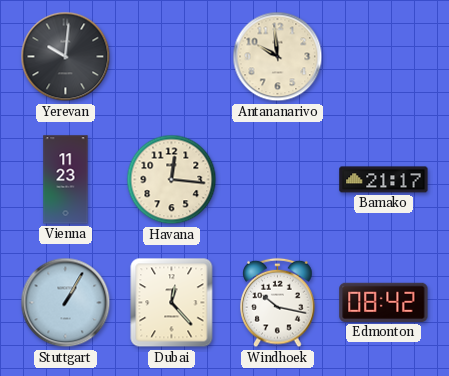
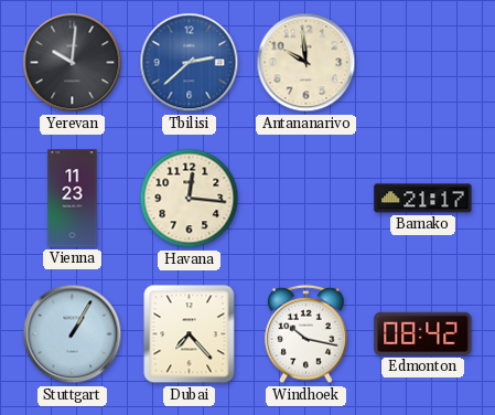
Tbilisi: none -> 2:38
Dubai: 12:23 -> 7:23
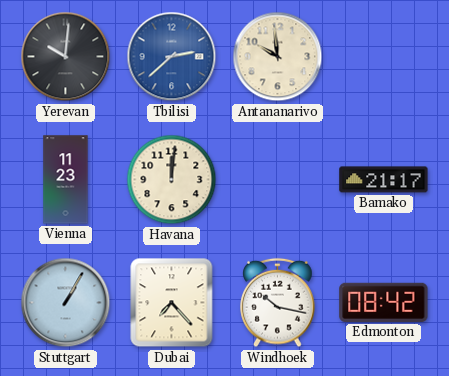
Havana: 12:16 -> 12:01
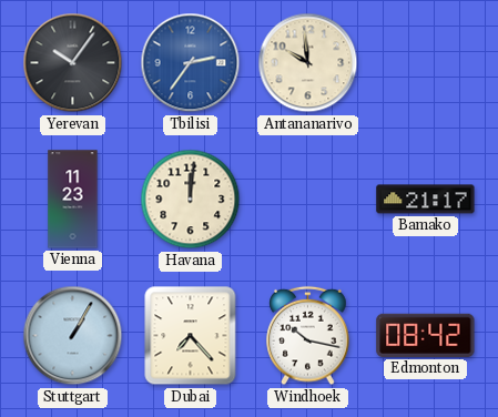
Yerevan: 10:01 -> 10:06
Tbilisi: 2:38 -> 2:36
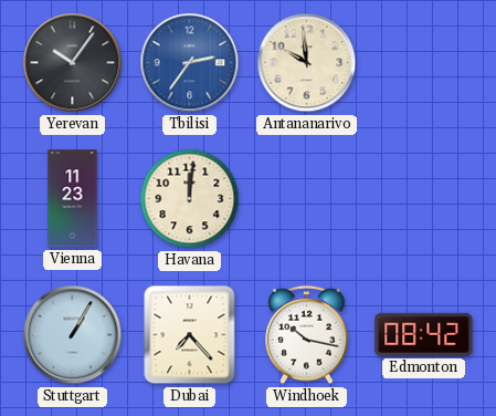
Bamako: 21:17 -> none
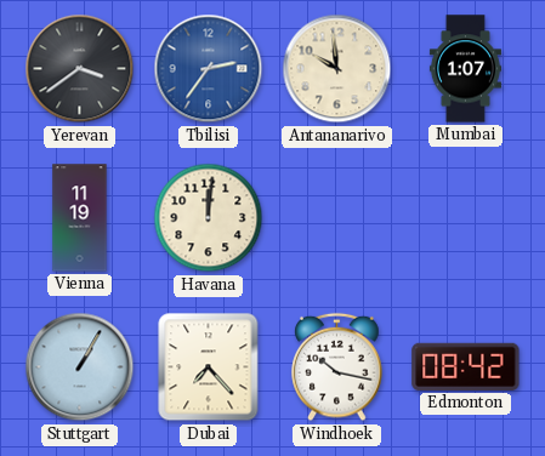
Yerevan: 10:06 -> 3:39
Mumbai: none -> 1:07
Vienna: 11:23 -> 11:19
